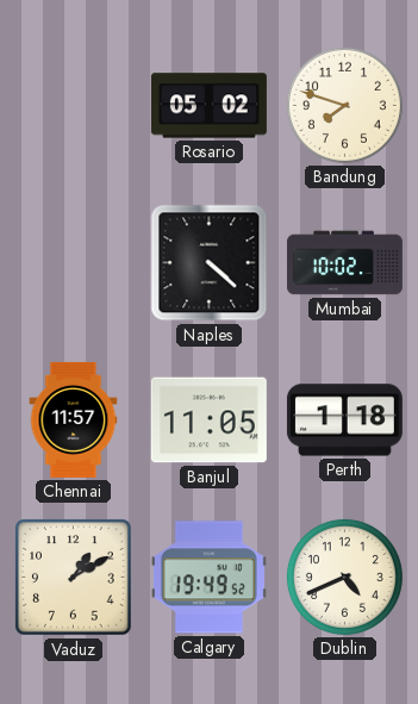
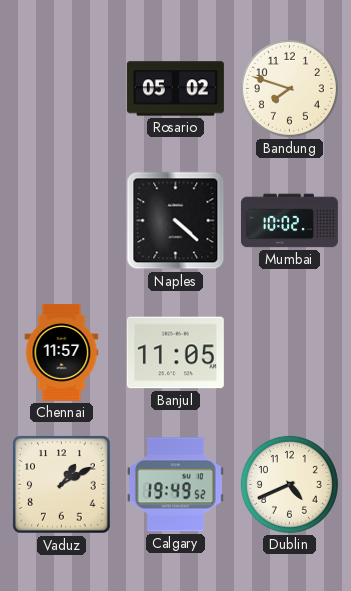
Perth: 1:18 -> none
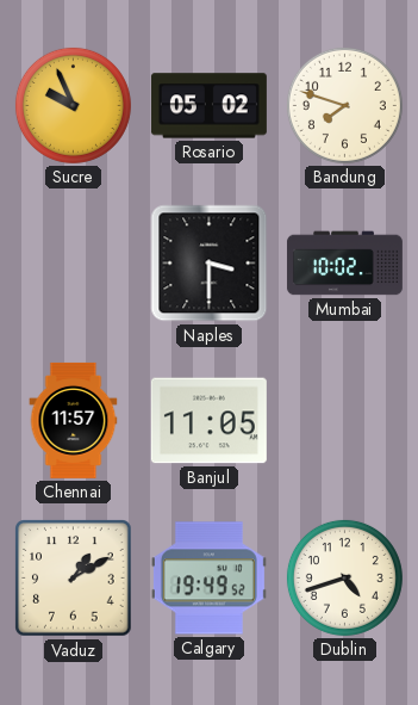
Sucre: none -> 9:56
Naples: 4:22 -> 3:30
Dublin: 4:41 -> 4:42
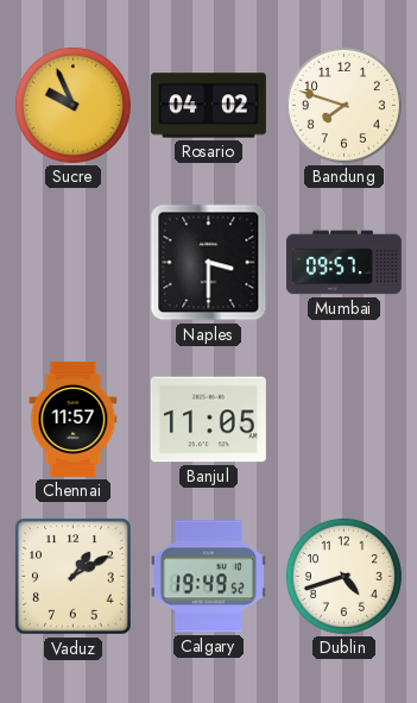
Rosario: 05:02 -> 04:02
Mumbai: 10:02 -> 09:57
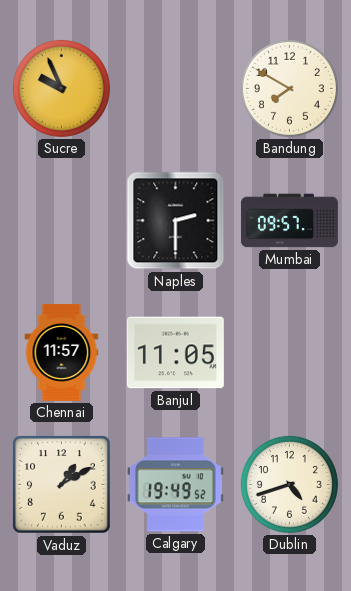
Rosario: 04:02 -> none
Bandung: 7:48 -> 7:50
Naples: 3:30 -> 2:30
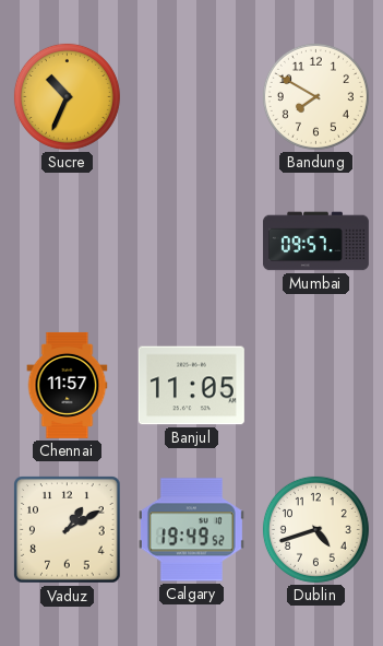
Sucre: 9:56 -> 10:34
Naples: 2:30 -> none
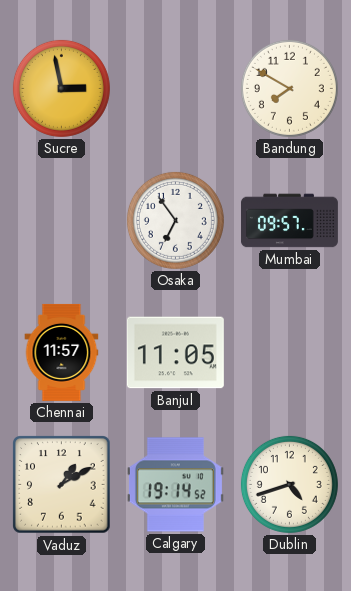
Sucre: 10:34 -> 2:58
Osaka: none -> 6:54
Calgary: 19:49 -> 19:14
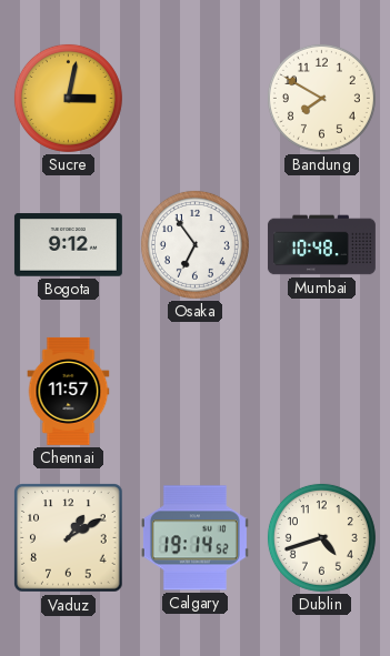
Sucre: 2:58 -> 3:02
Bogota: none -> 9:12
Mumbai: 09:57 -> 10:48
Banjul: 11:05 -> none
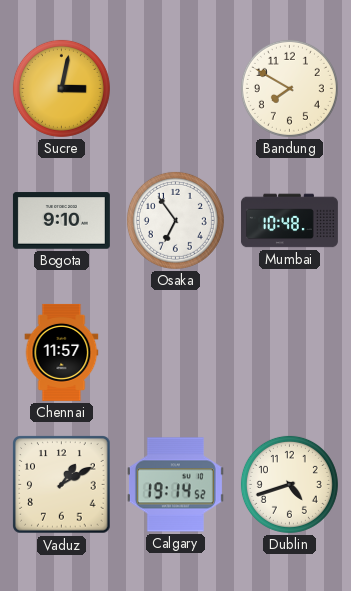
Bogota: 9:12 -> 9:10
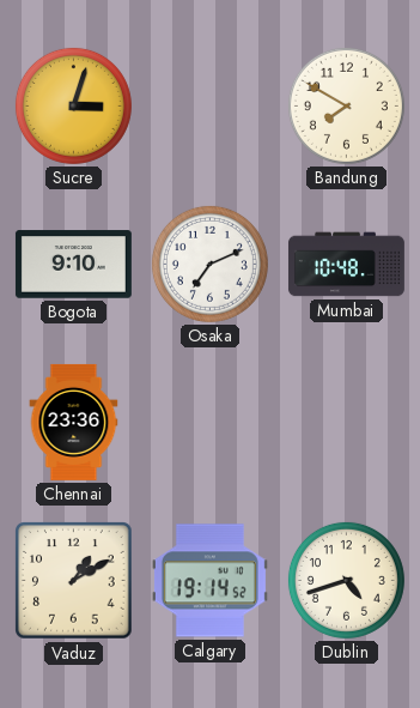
Sucre: 3:02 -> 3:03
Osaka: 6:54 -> 7:11
Chennai: 11:57 -> 23:36
